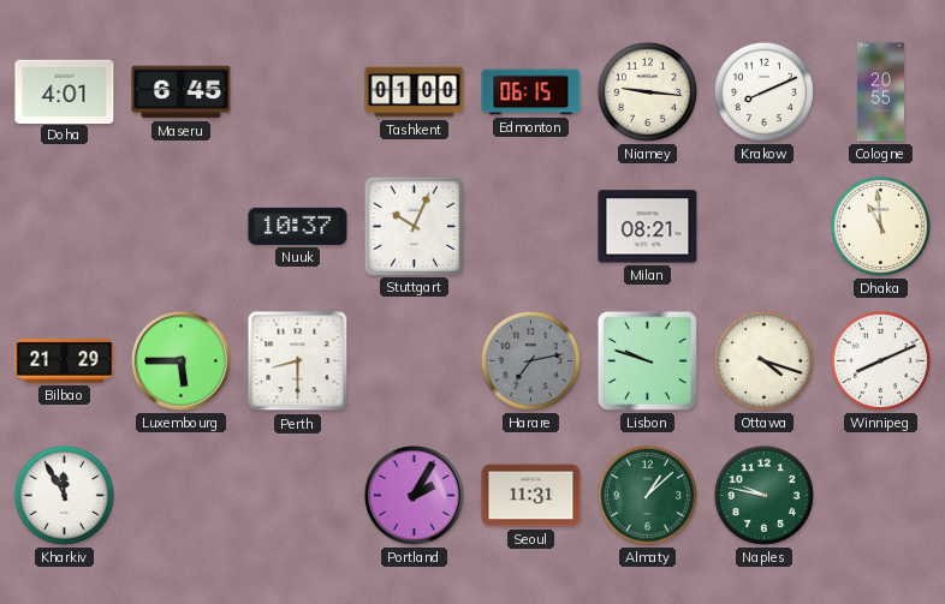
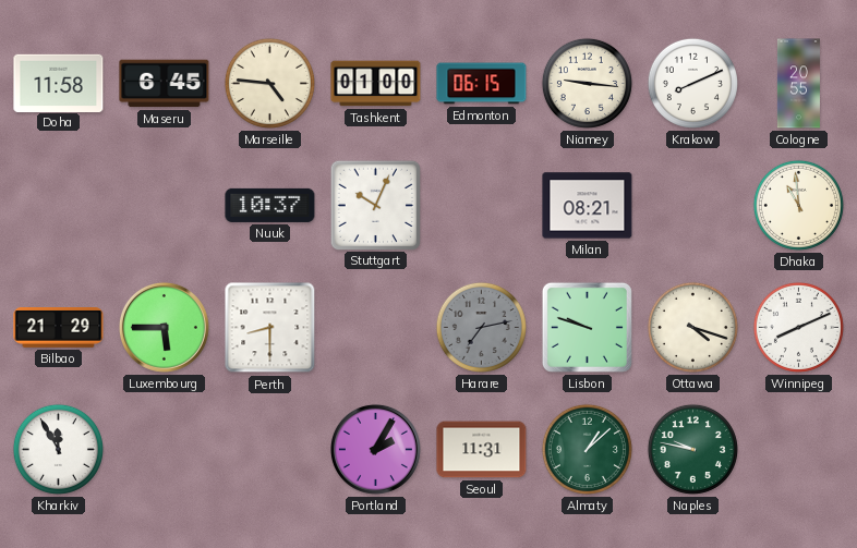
Doha: 4:01 -> 11:58
Marseille: none -> 4:46
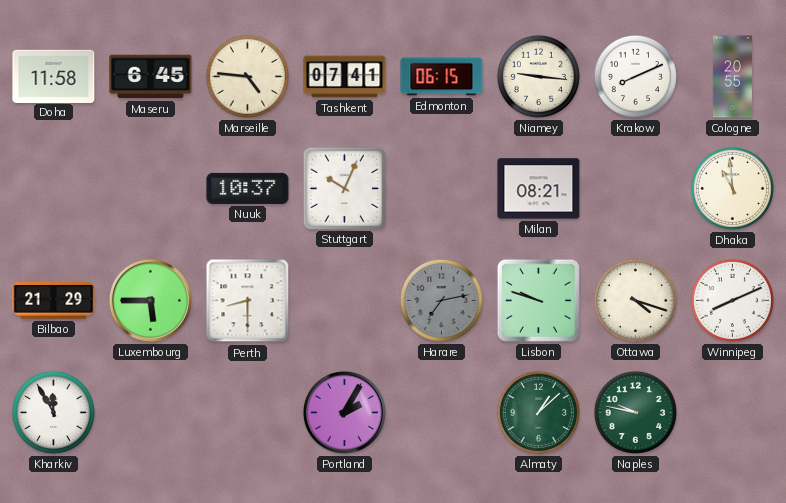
Tashkent: 01:00 -> 07:41
Seoul: 11:31 -> none
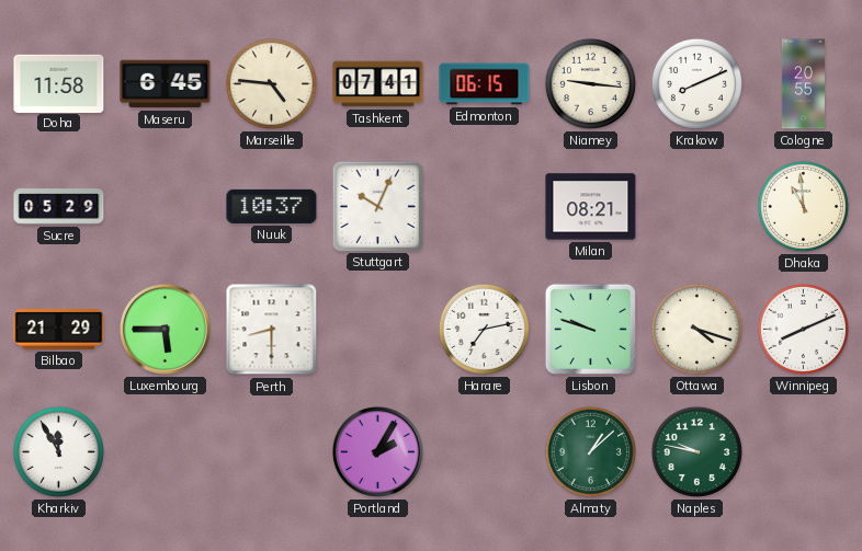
Sucre: none -> 05:29
Harare dial: grey -> white
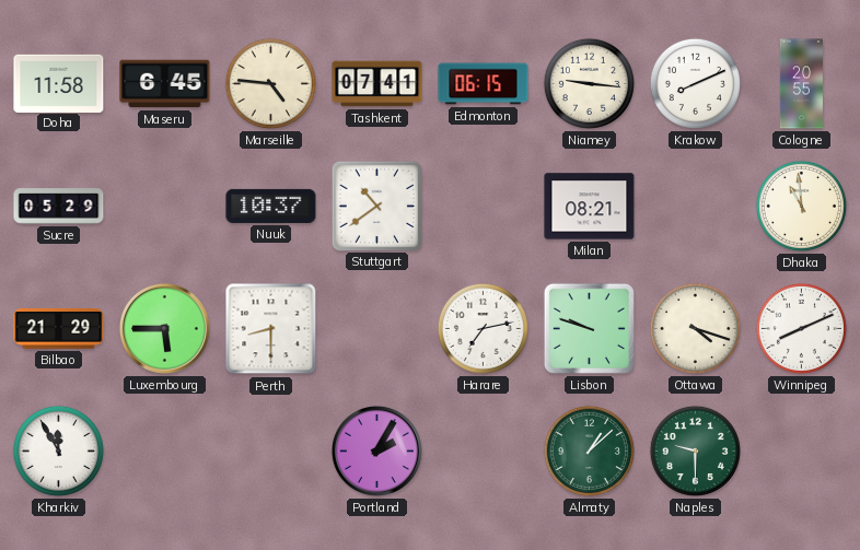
Stuttgart: 10:04 -> 10:39
Naples: 9:47 -> 9:30
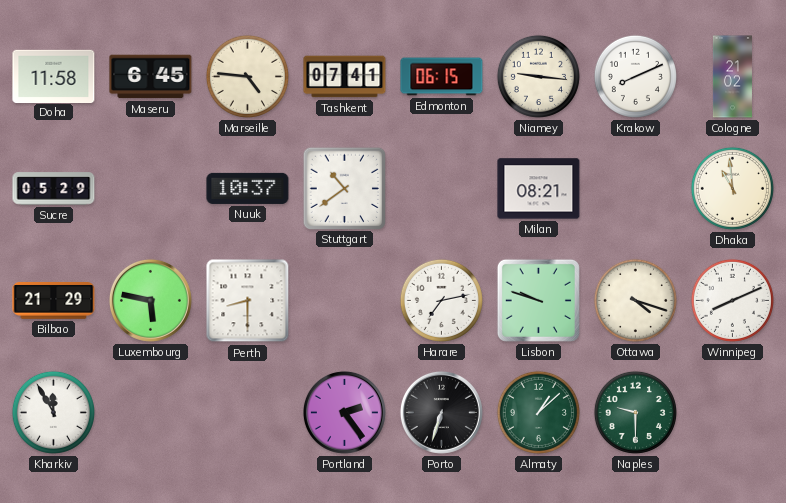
Cologne: 20:55 -> 21:02
Luxembourg: 5:45 -> 5:47
Portland: 2:05 -> 2:24
Porto: none -> 6:33
